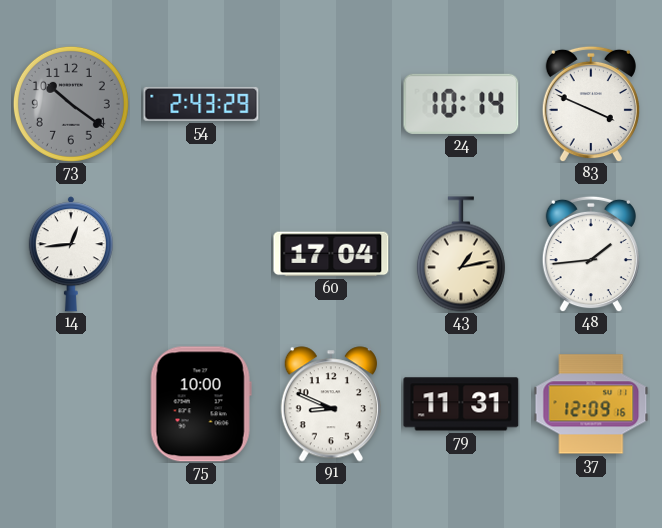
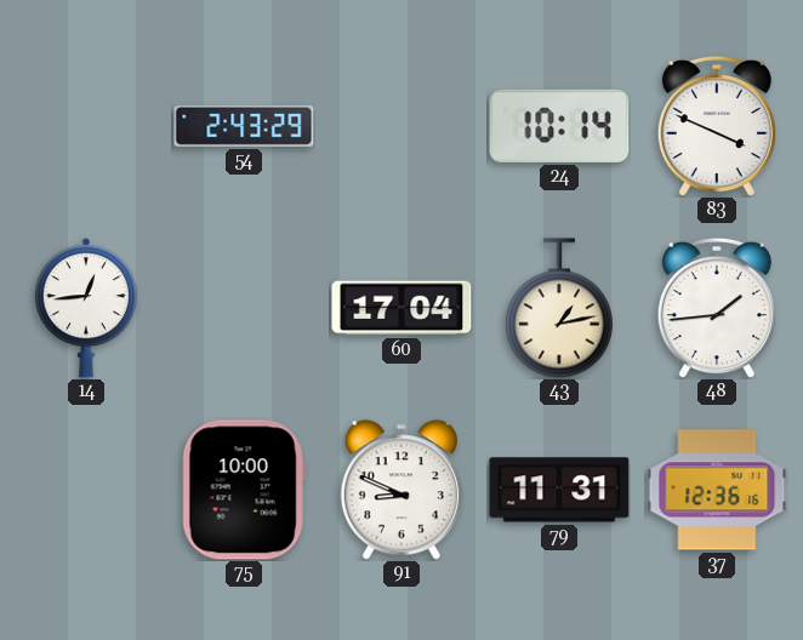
73: 10:21 -> none
37: 12:09 -> 12:36
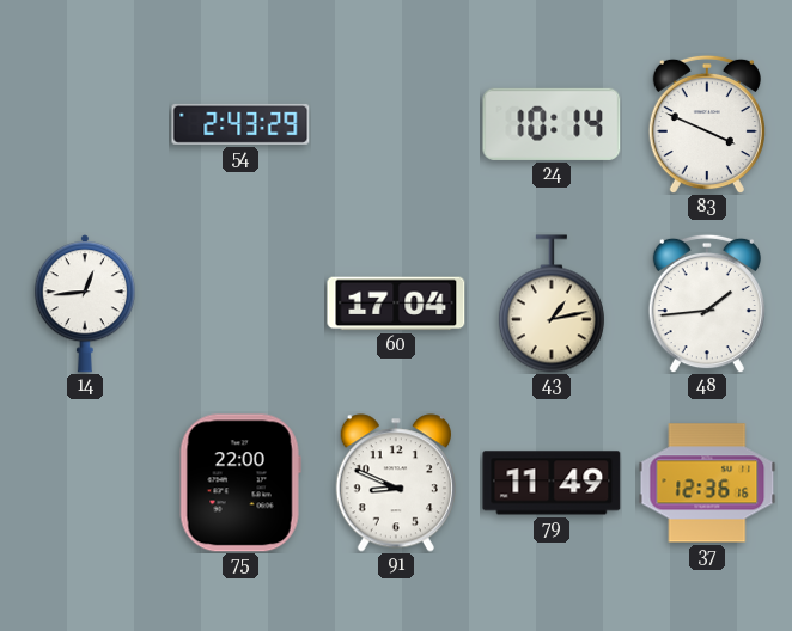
75: 10:00 -> 22:00
79: 11:31 -> 11:49
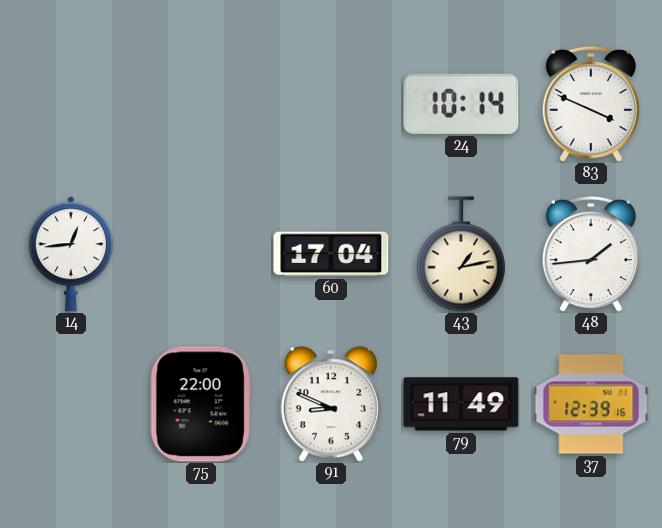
54: 2:43 -> none
37: 12:36 -> 12:39
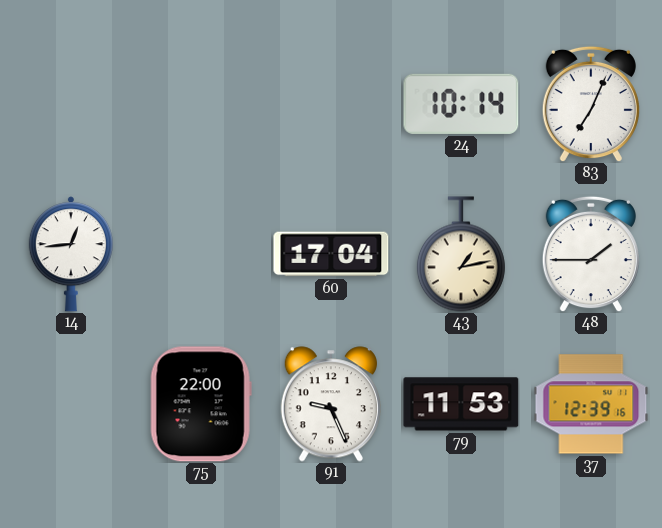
83: 3:49 -> 7:04
48: 1:44 -> 1:45
91: 8:49 -> 9:26
79: 11:49 -> 11:53
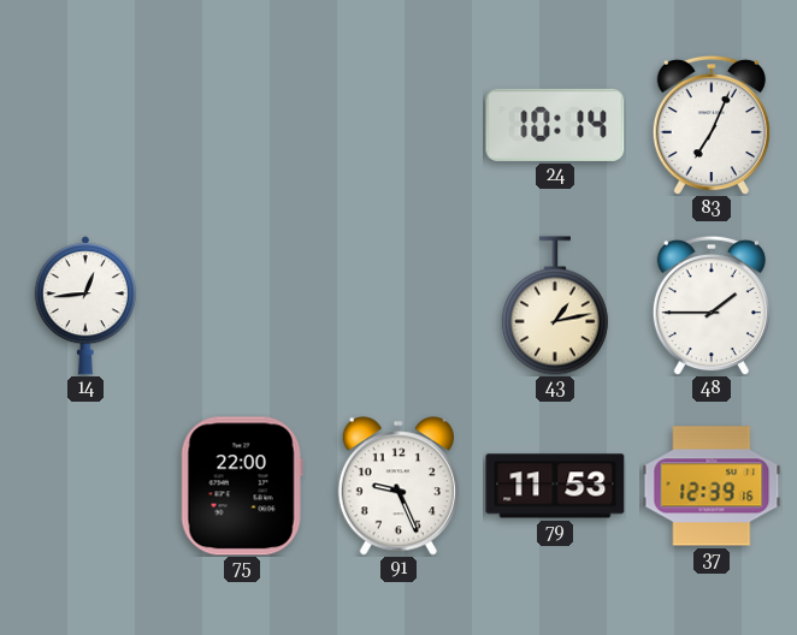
60: 17:04 -> none
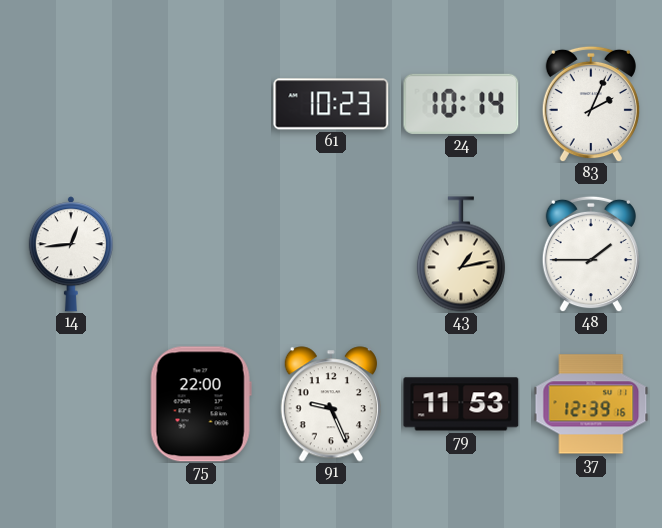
61: none -> 10:23
83: 7:04 -> 2:04
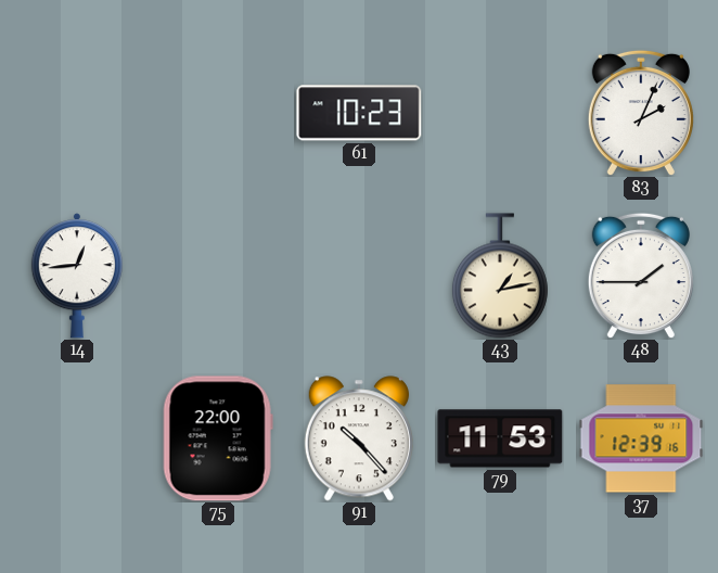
24: 10:14 -> none
91: 9:26 -> 10:23
